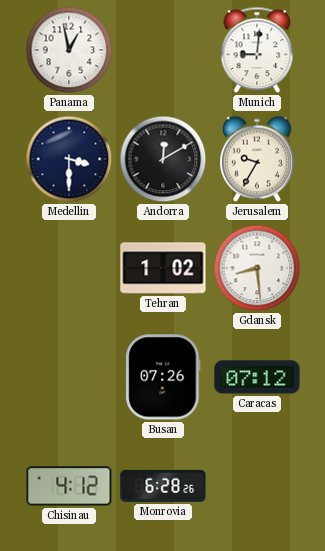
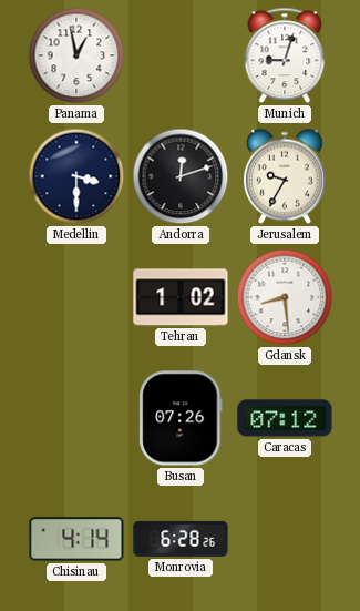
Munich: 9:01 -> 9:03
Andorra: 12:10 -> 12:12
Chisinau: 4:12 -> 4:14
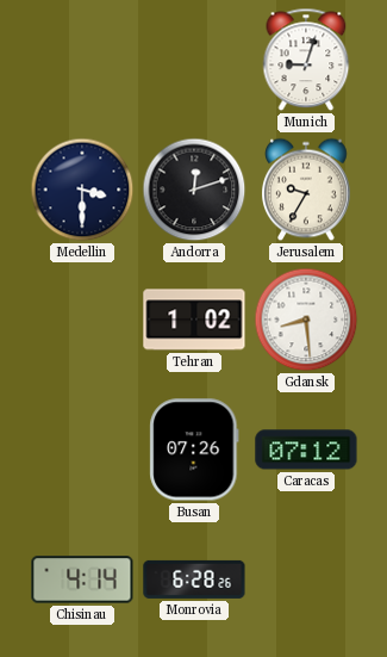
Panama: 12:58 -> none
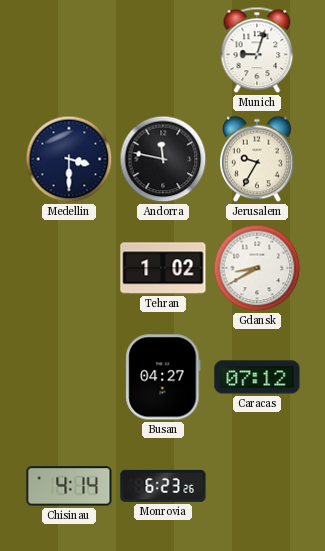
Andorra: 12:12 -> 11:47
Gdansk: 8:29 -> 8:40
Busan: 07:26 -> 04:27
Monrovia: 6:28 -> 6:23
